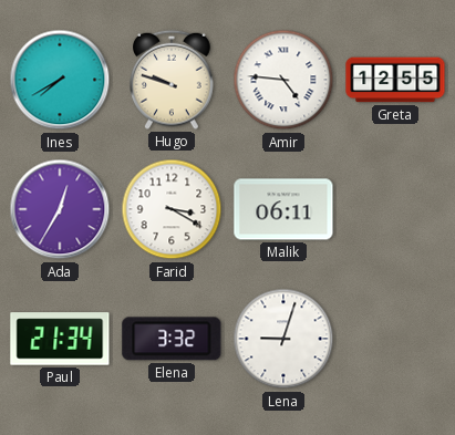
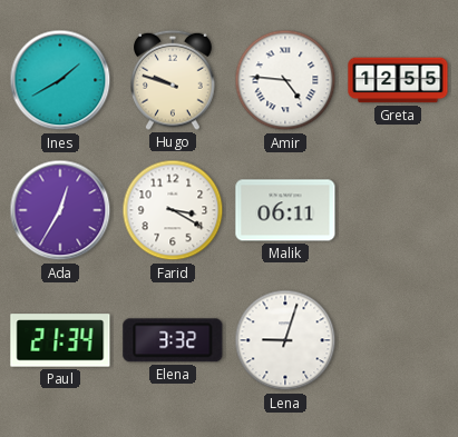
Ines: 7:40 -> 1:40
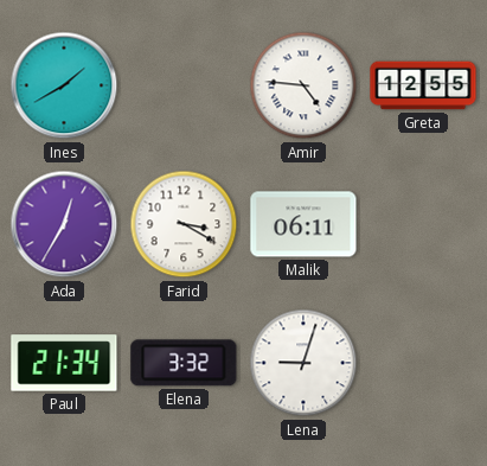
Hugo: 9:48 -> none
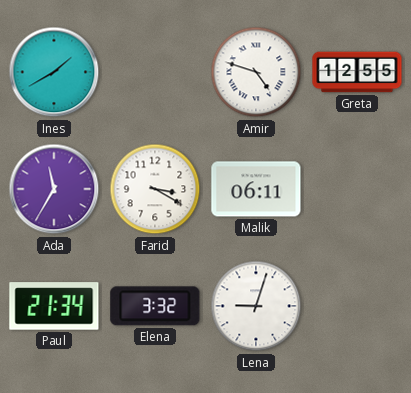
Amir: 4:46 -> 4:48
Ada: 12:35 -> 11:35
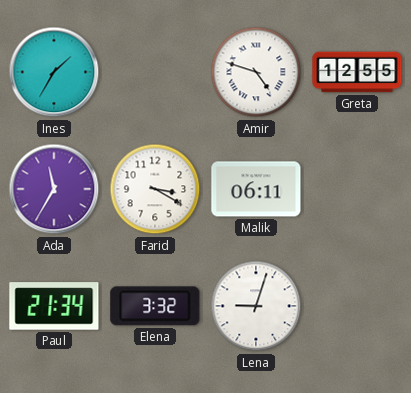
Ines: 1:40 -> 1:35
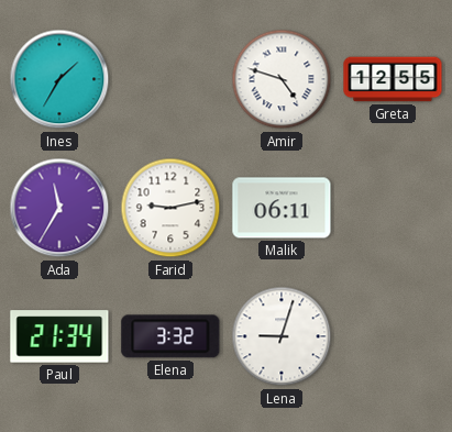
Farid: 3:20 -> 9:13
